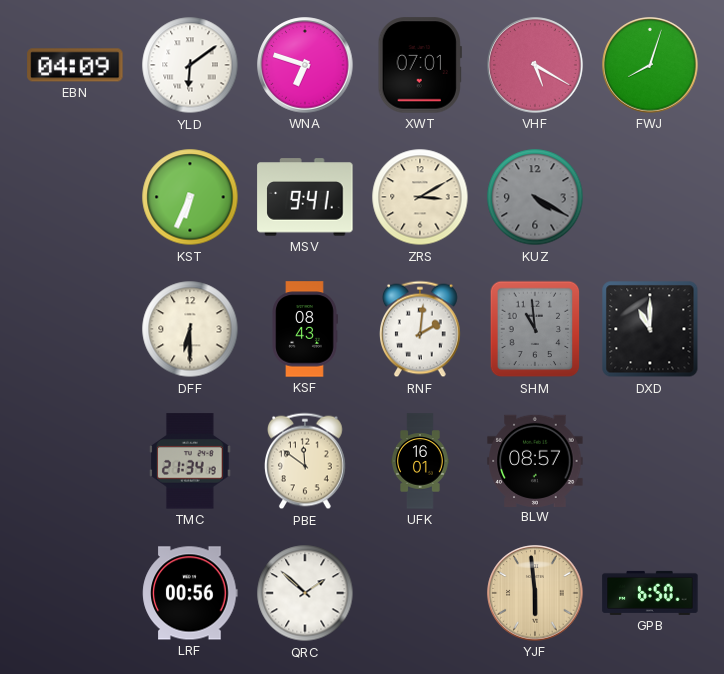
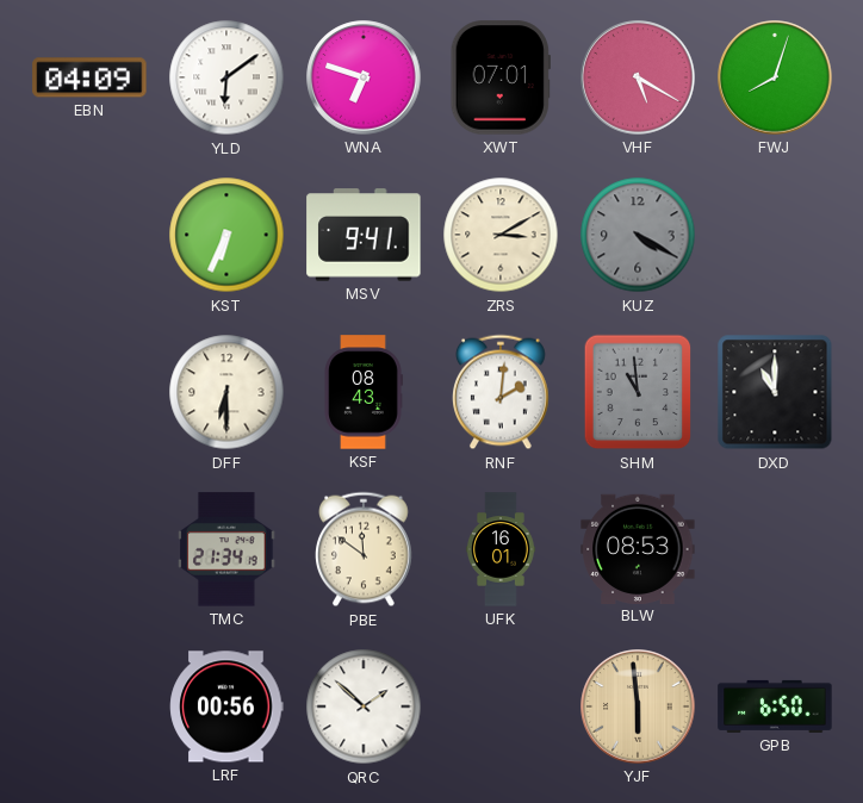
BLW: 08:57 -> 08:53
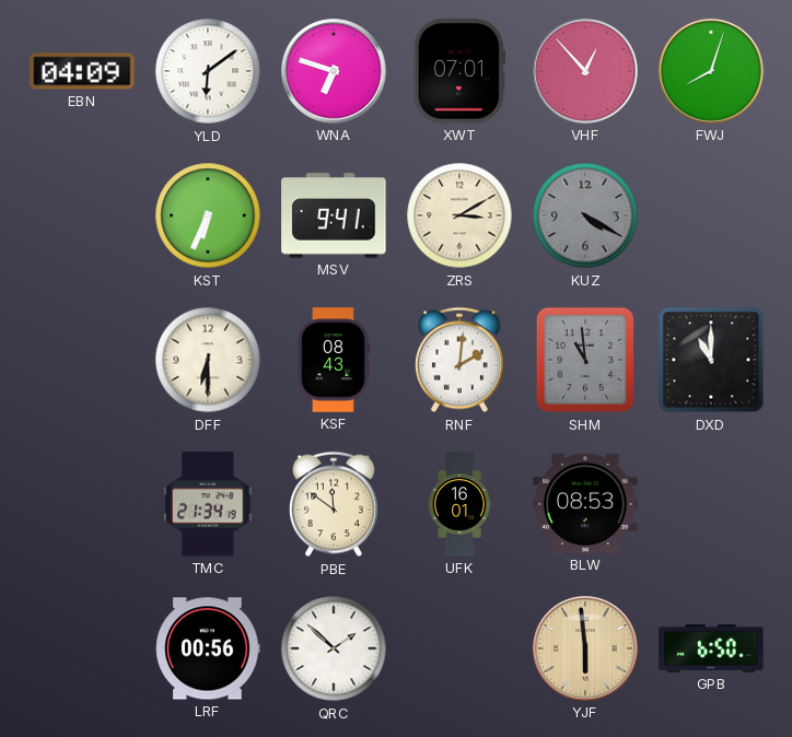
VHF: 5:20 -> 12:53
